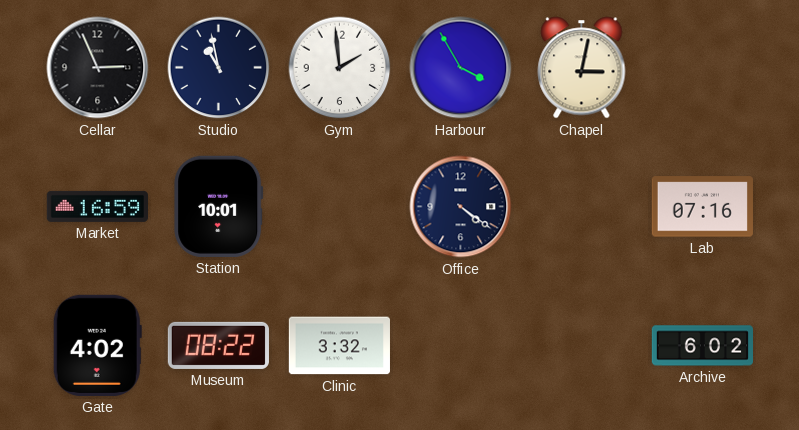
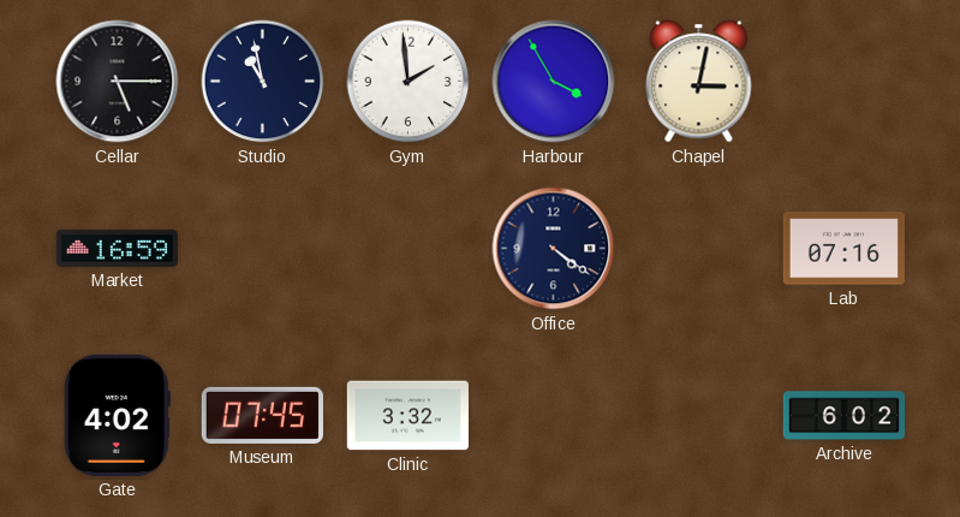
Cellar: 2:56 -> 5:15
Station: 10:01 -> none
Museum: 08:22 -> 07:45
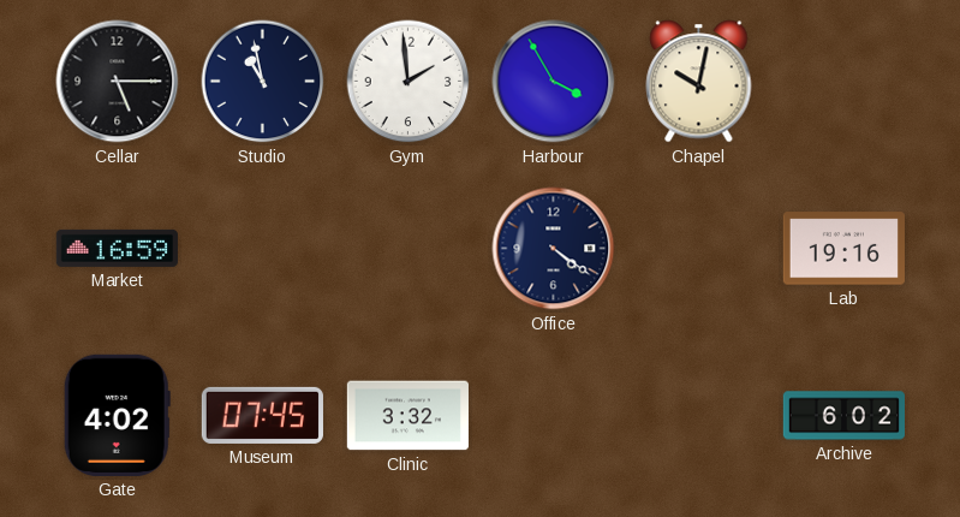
Chapel: 3:02 -> 10:02
Lab: 07:16 -> 19:16
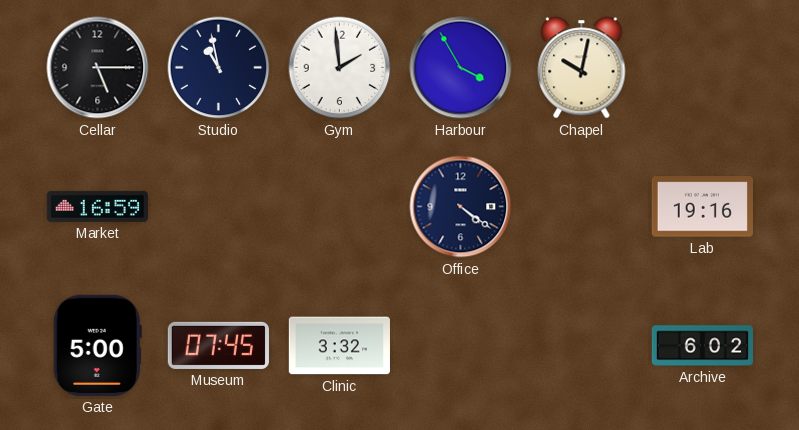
Gate: 4:02 -> 5:00
